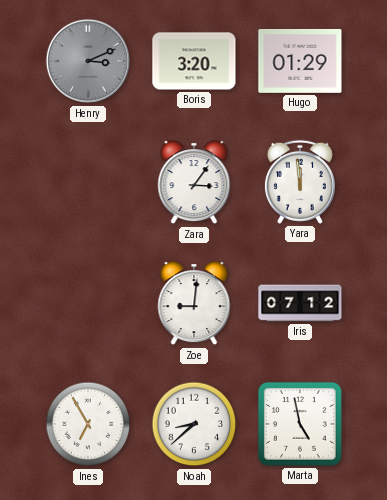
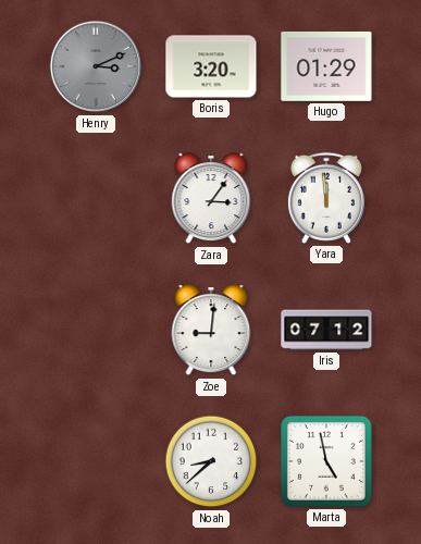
Ines: 6:55 -> none
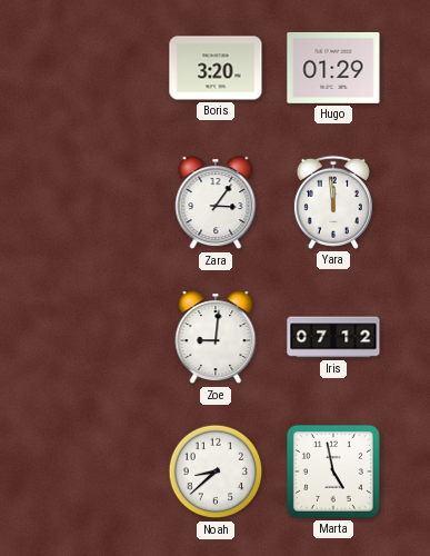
Henry: 3:11 -> none
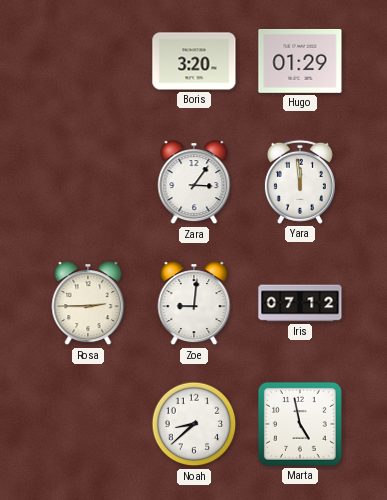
Rosa: none -> 2:45
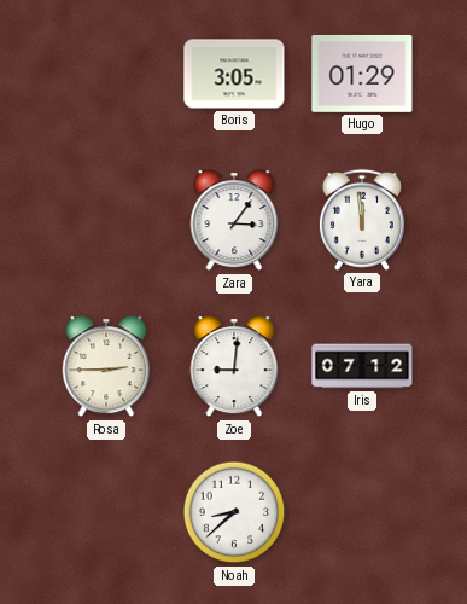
Boris: 3:20 -> 3:05
Marta: 4:58 -> none
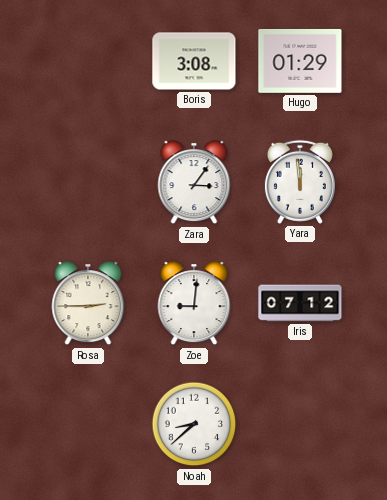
Boris: 3:05 -> 3:08
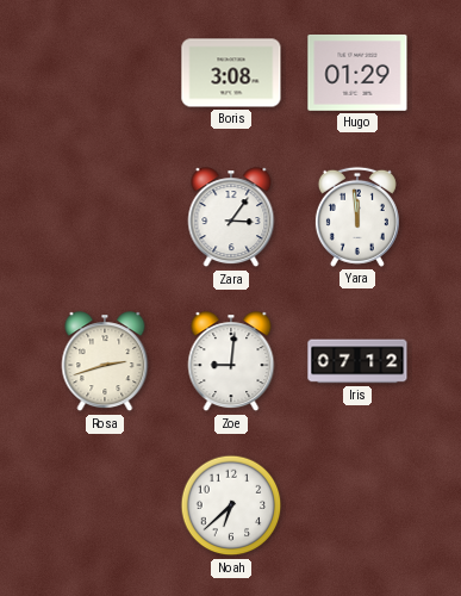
Rosa: 2:45 -> 2:42
Noah: 8:38 -> 6:38
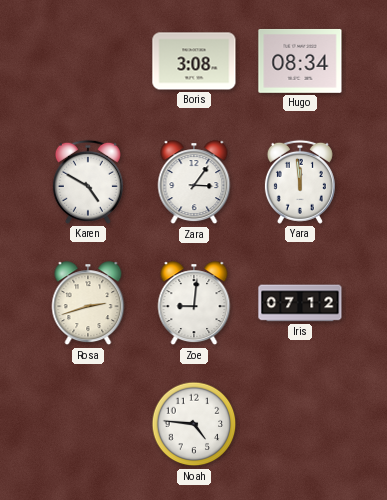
Hugo: 01:29 -> 08:34
Karen: none -> 4:50
Noah: 6:38 -> 4:46
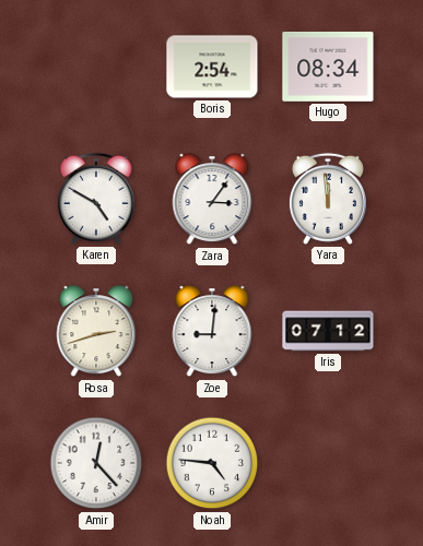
Boris: 3:08 -> 2:54
Amir: none -> 12:23
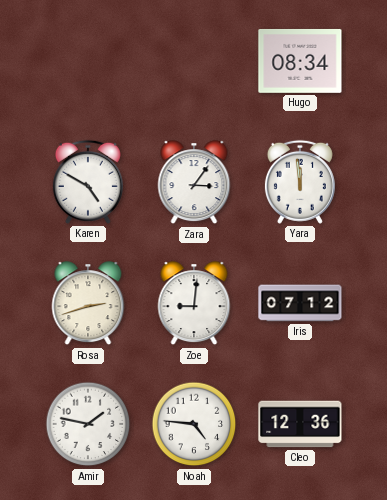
Boris: 2:54 -> none
Amir: 12:23 -> 1:47
Cleo: none -> 12:36
